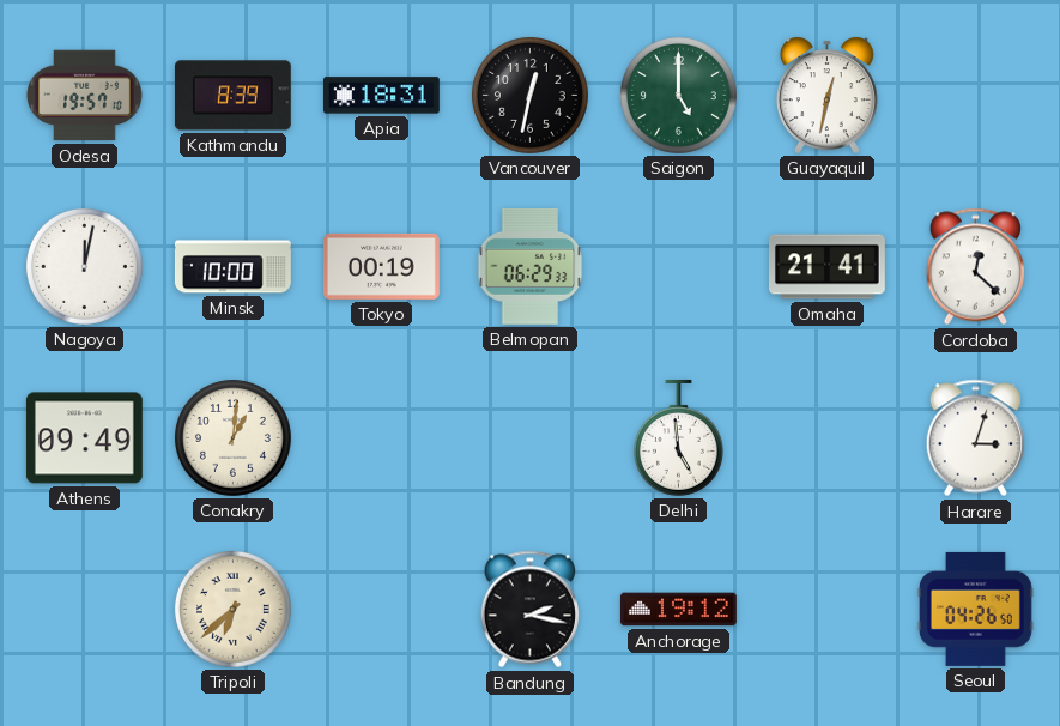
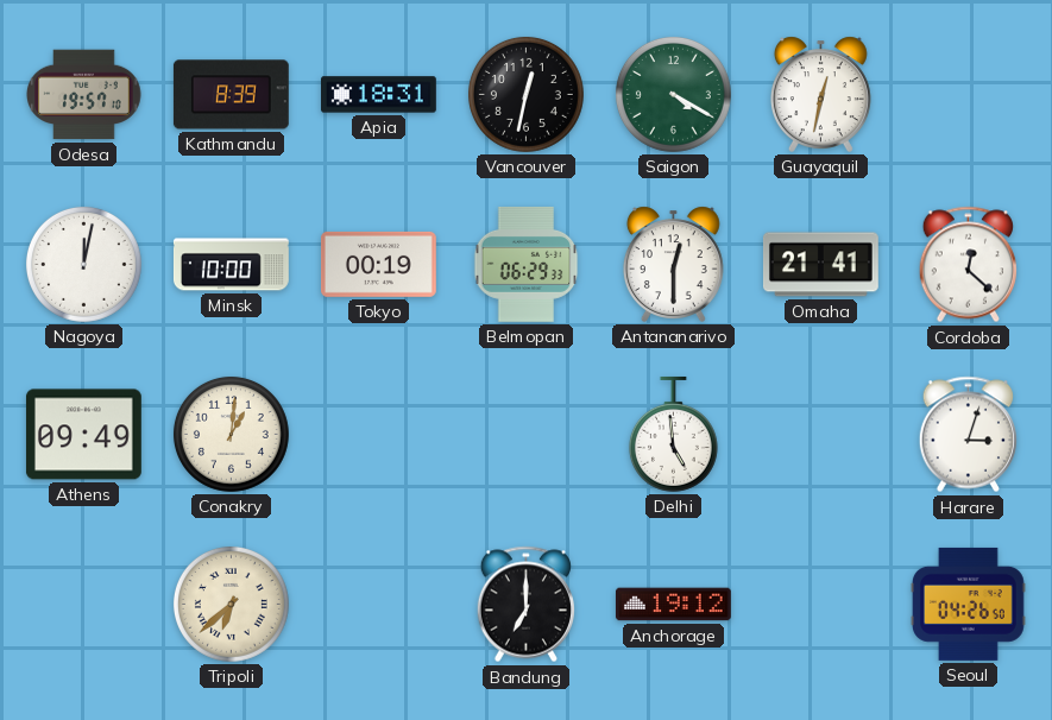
Saigon: 5:00 -> 4:20
Antananarivo: none -> 12:30
Bandung: 2:17 -> 7:00
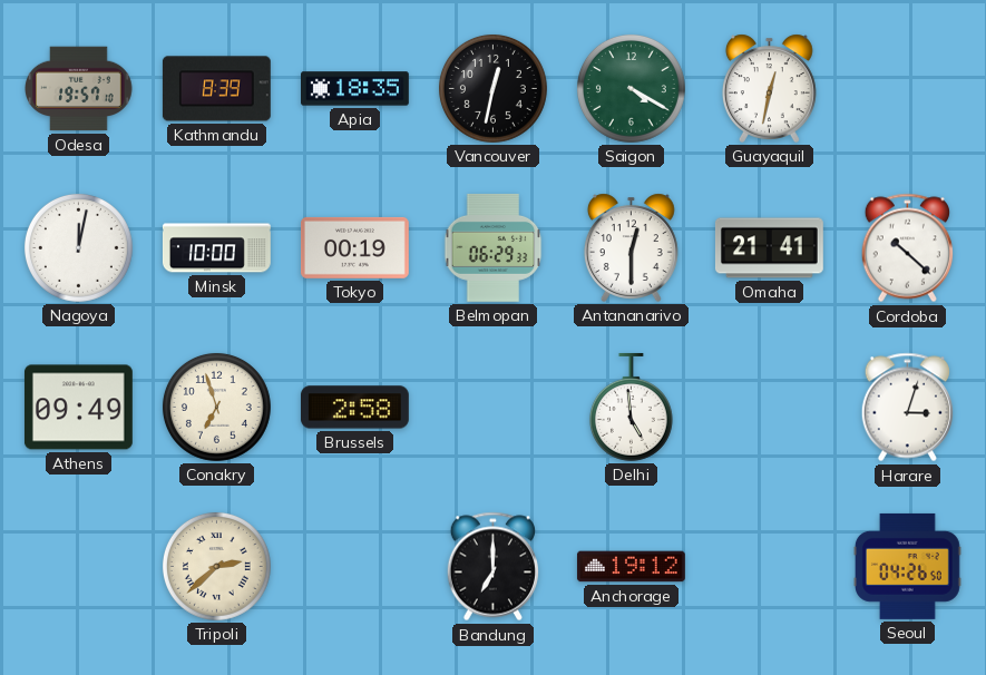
Apia: 18:31 -> 18:35
Cordoba: 12:22 -> 10:22
Conakry: 1:01 -> 6:57
Brussels: none -> 2:58
Tripoli: 6:38 -> 2:38
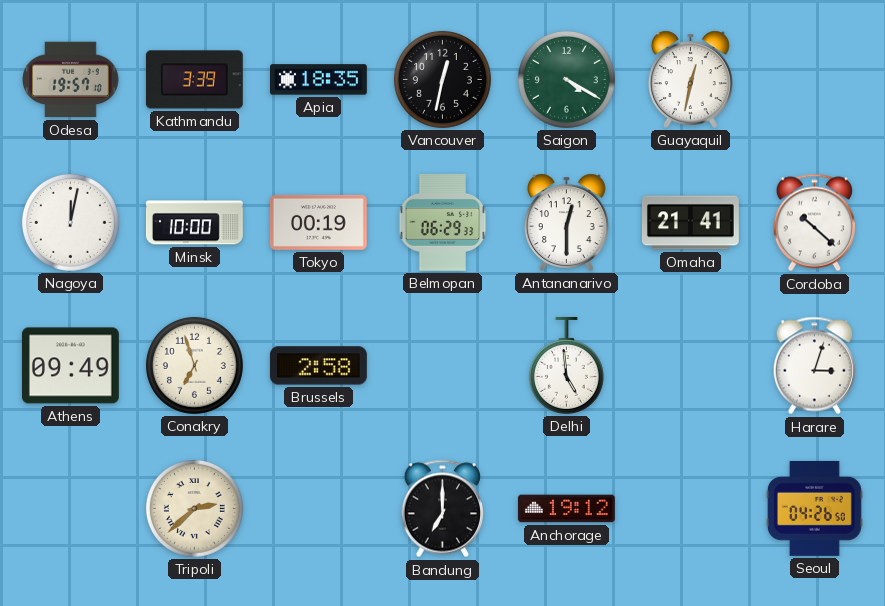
Kathmandu: 8:39 -> 3:39
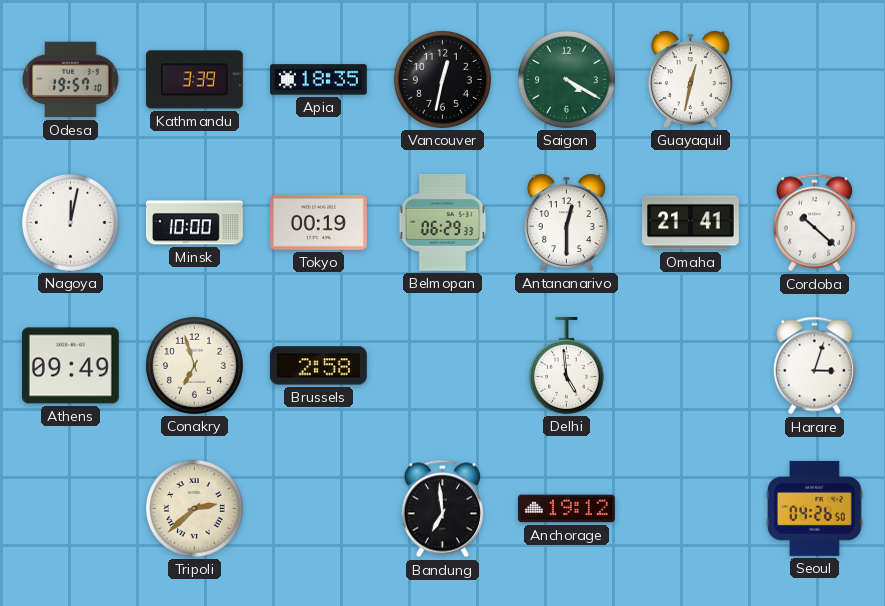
Bandung: 7:00 -> 6:59
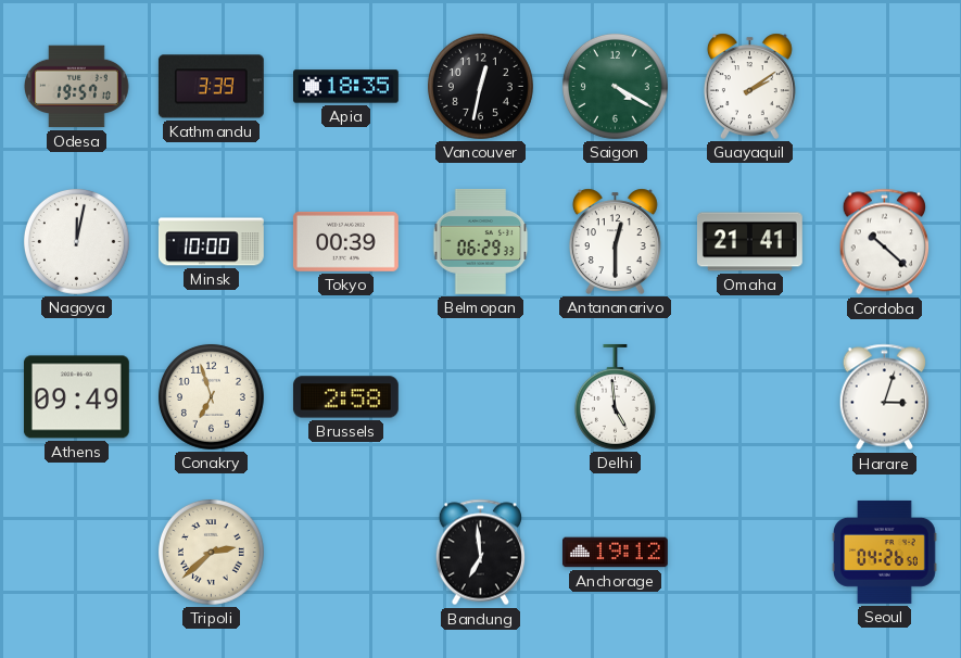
Guayaquil: 12:32 -> 2:09
Tokyo: 00:19 -> 00:39
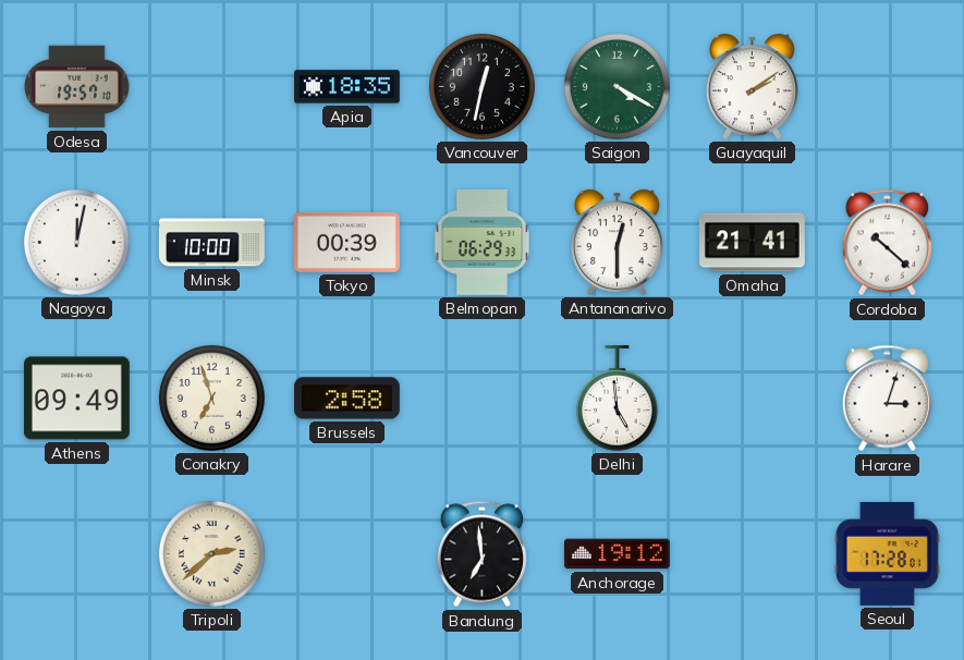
Kathmandu: 3:39 -> none
Seoul: 04:26 -> 17:28
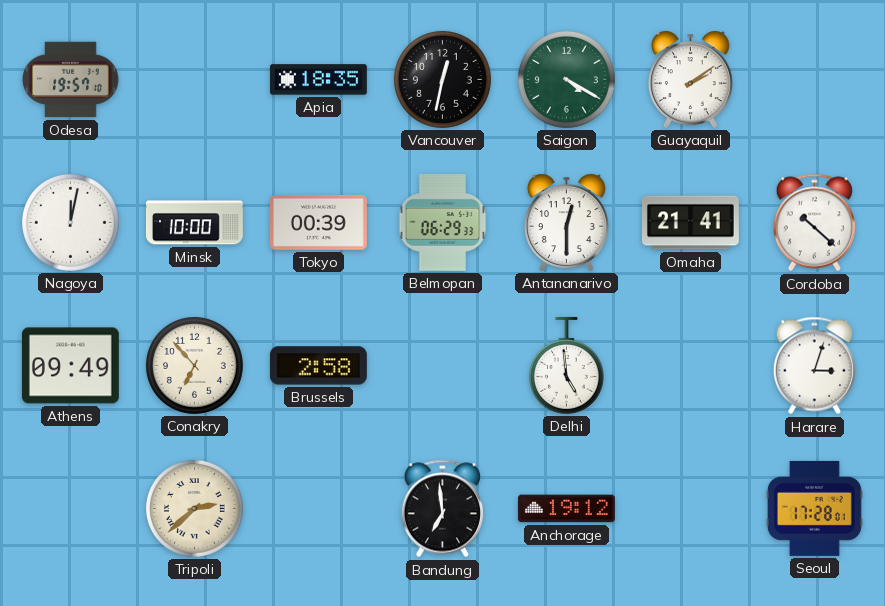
Conakry: 6:57 -> 6:53
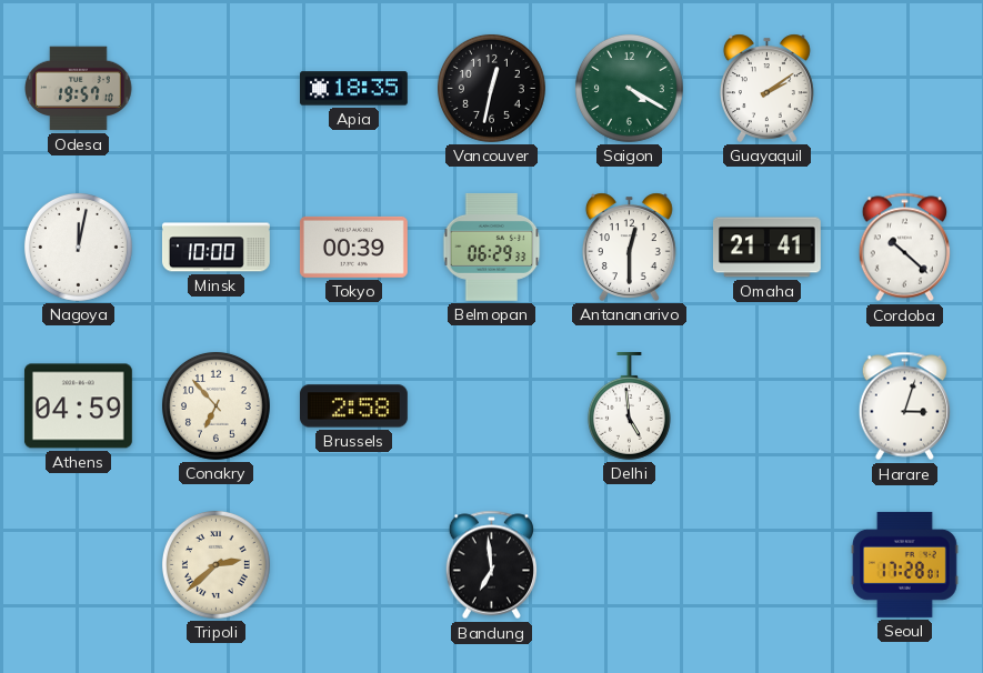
Athens: 09:49 -> 04:59
Anchorage: 19:12 -> none
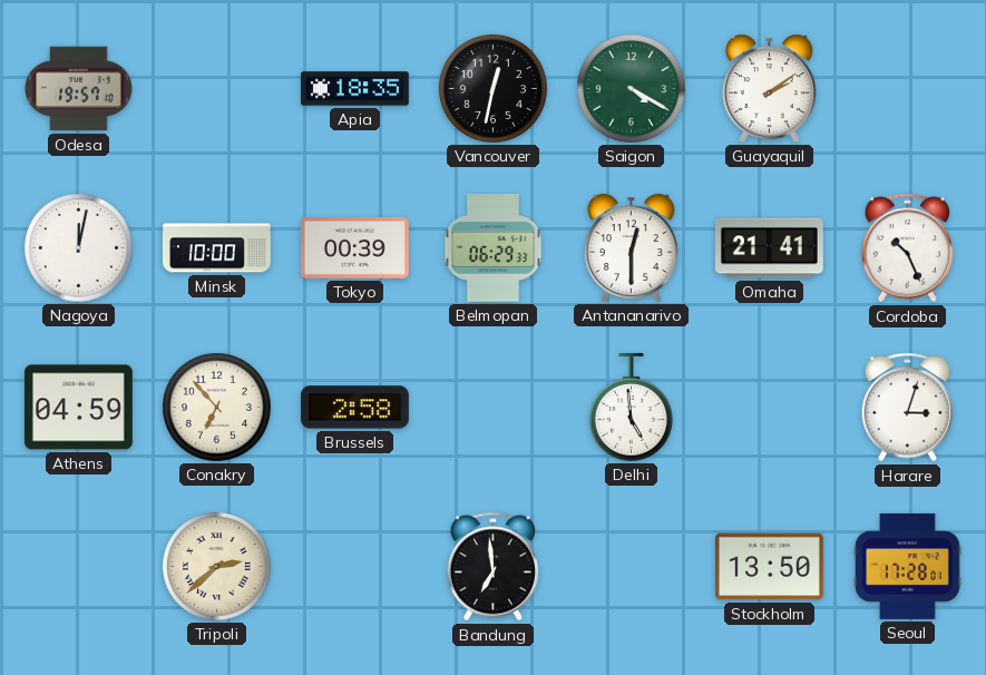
Cordoba: 10:22 -> 10:26
Stockholm: none -> 13:50
